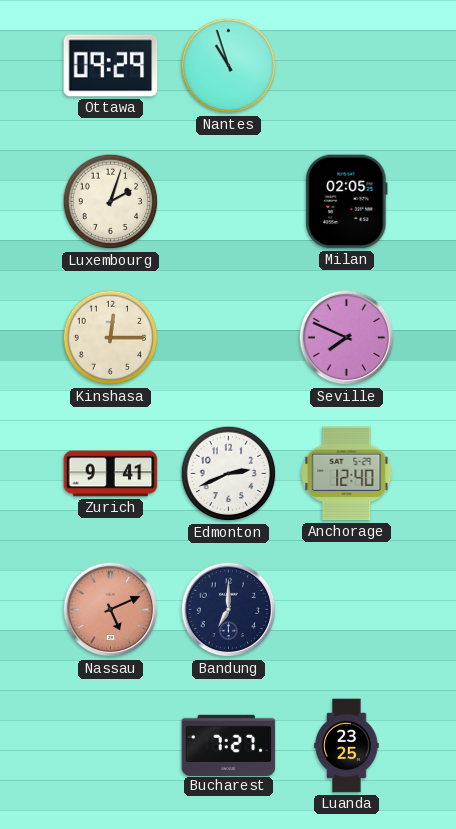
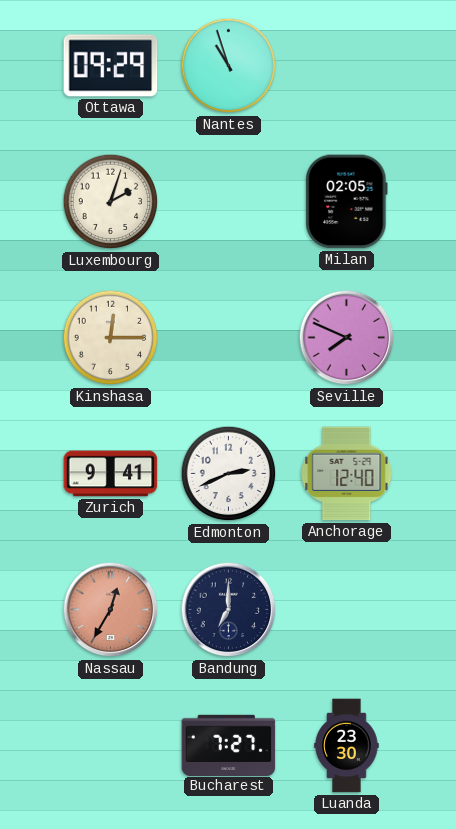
Nassau: 5:11 -> 12:35
Luanda: 23:25 -> 23:30
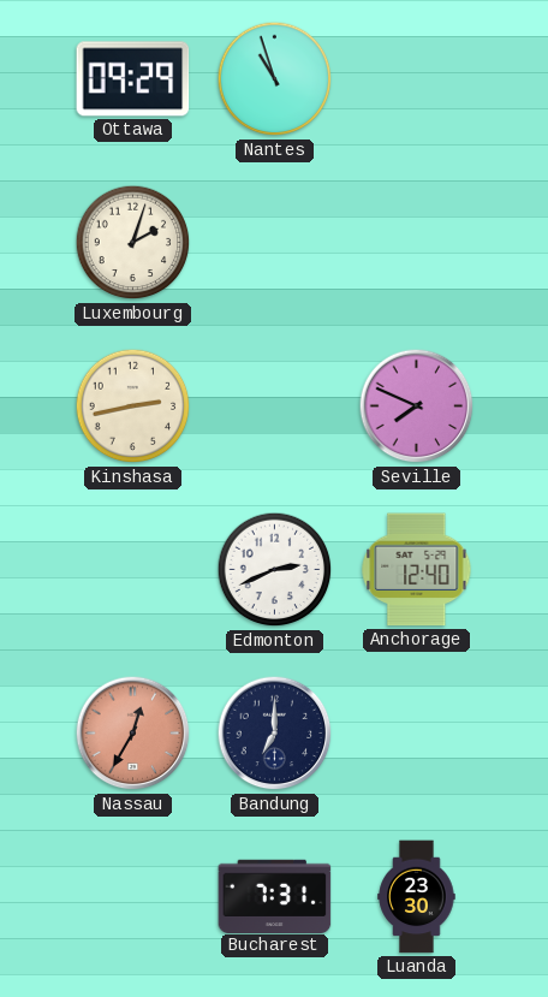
Milan: 02:05 -> none
Kinshasa: 12:15 -> 2:43
Zurich: 9:41 -> none
Bucharest: 7:27 -> 7:31
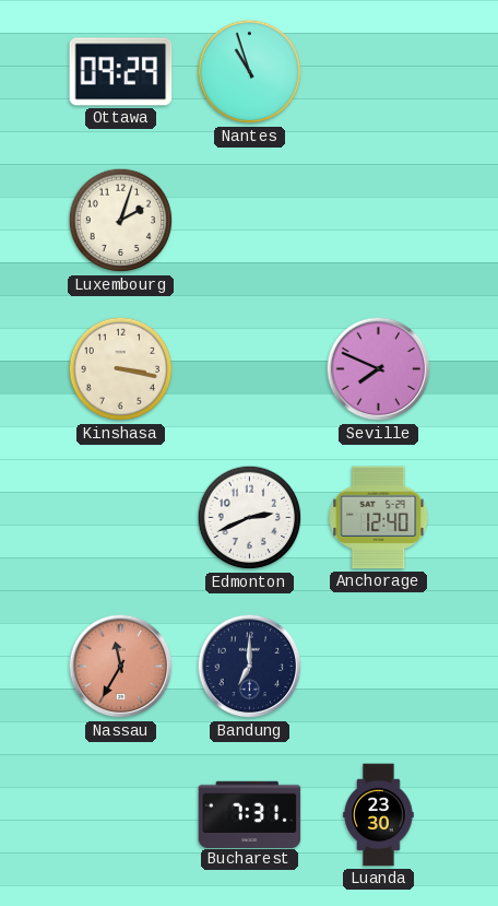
Kinshasa: 2:43 -> 3:17
Nassau: 12:35 -> 11:35
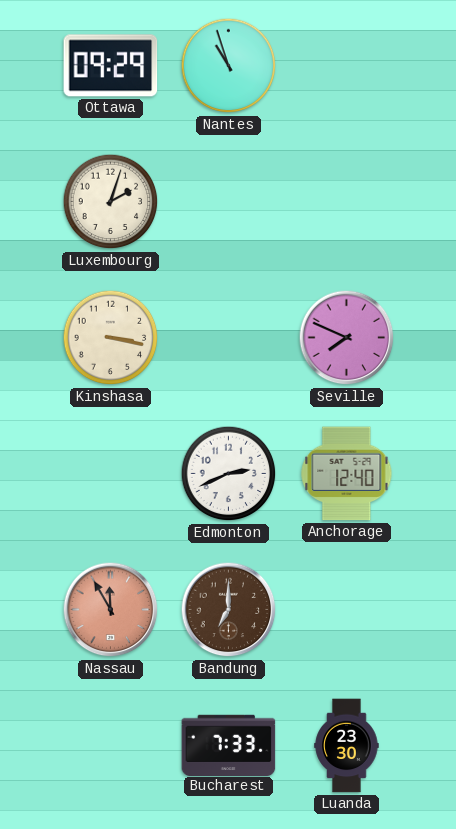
Nassau: 11:35 -> 11:55
Bandung dial: navy -> brown
Bucharest: 7:31 -> 7:33
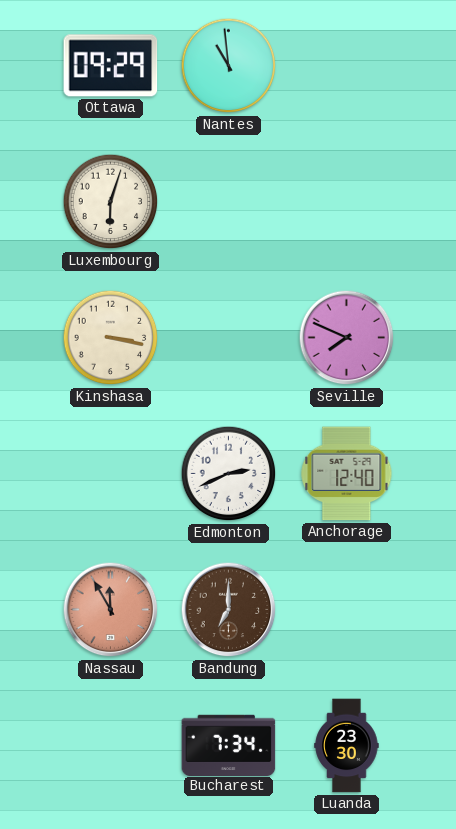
Nantes: 10:57 -> 10:59
Luxembourg: 2:03 -> 6:03
Bucharest: 7:33 -> 7:34
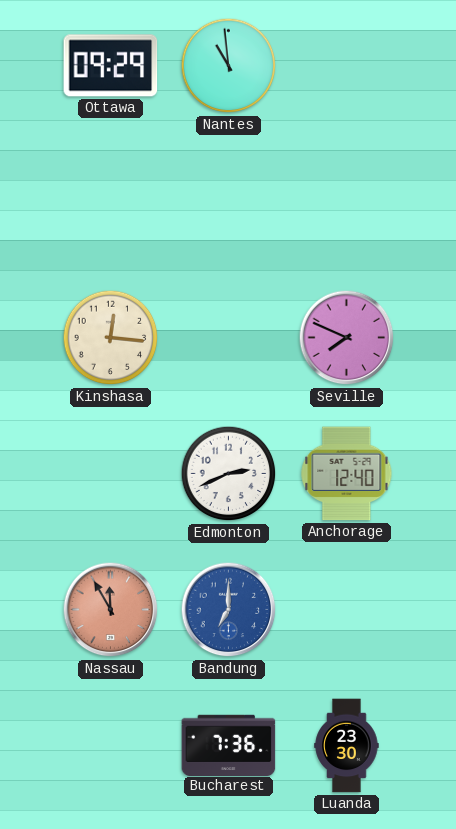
Luxembourg: 6:03 -> none
Kinshasa: 3:17 -> 12:16
Bandung dial: brown -> blue
Bucharest: 7:34 -> 7:36
